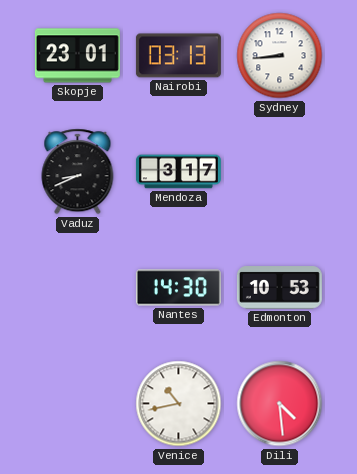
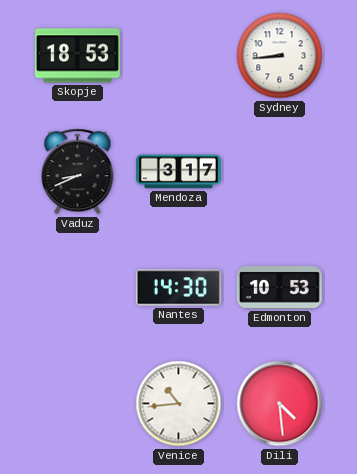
Skopje: 23:01 -> 18:53
Nairobi: 03:13 -> none
Venice: 10:43 -> 10:44
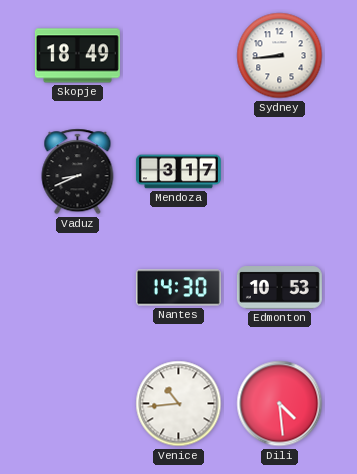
Skopje: 18:53 -> 18:49
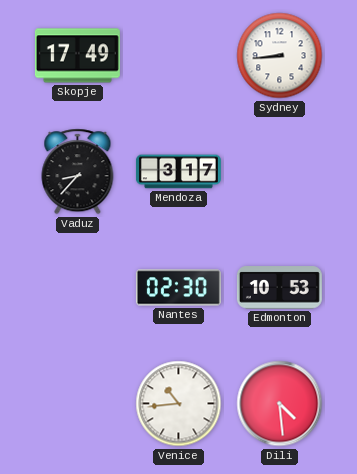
Skopje: 18:49 -> 17:49
Vaduz: 8:41 -> 8:37
Nantes: 14:30 -> 02:30
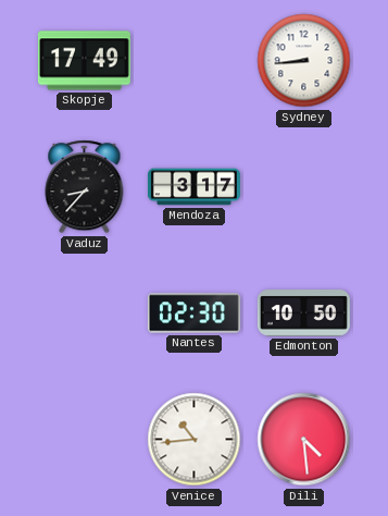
Edmonton: 10:53 -> 10:50
